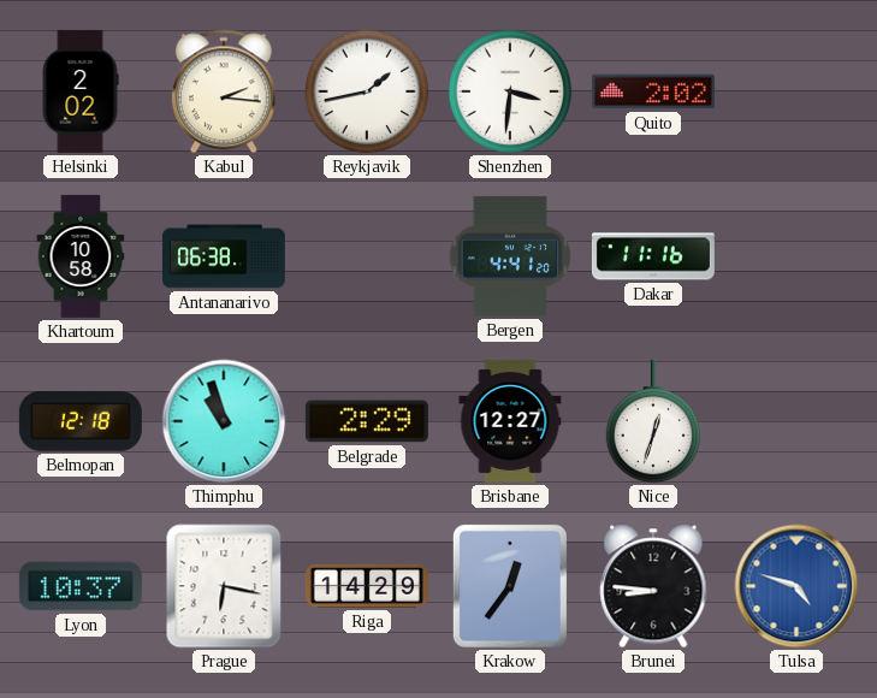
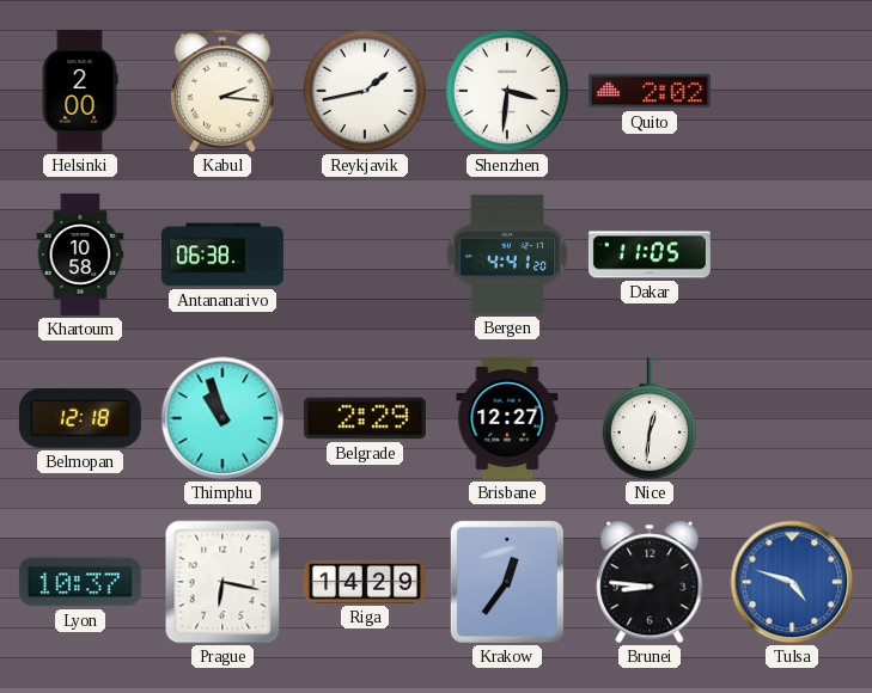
Helsinki: 2:02 -> 2:00
Dakar: 11:16 -> 11:05
Nice: 12:33 -> 12:31
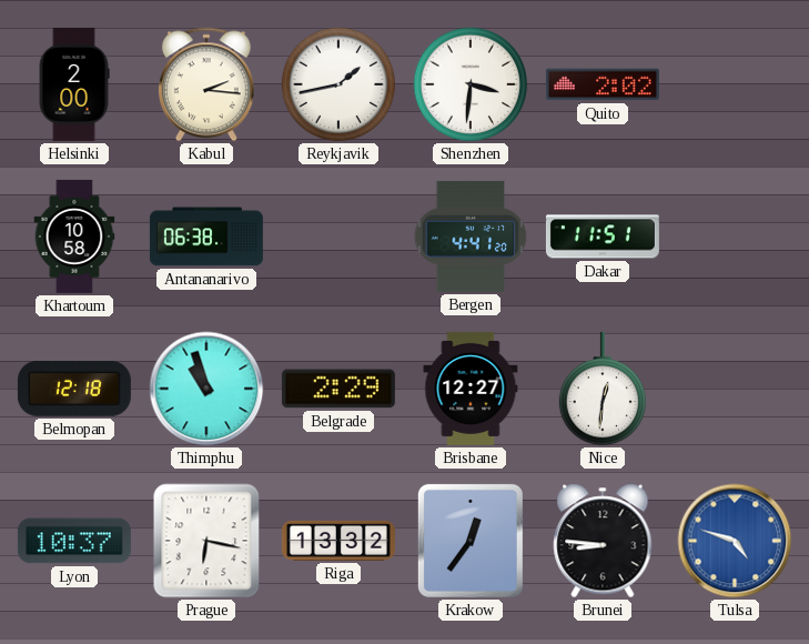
Dakar: 11:05 -> 11:51
Riga: 14:29 -> 13:32
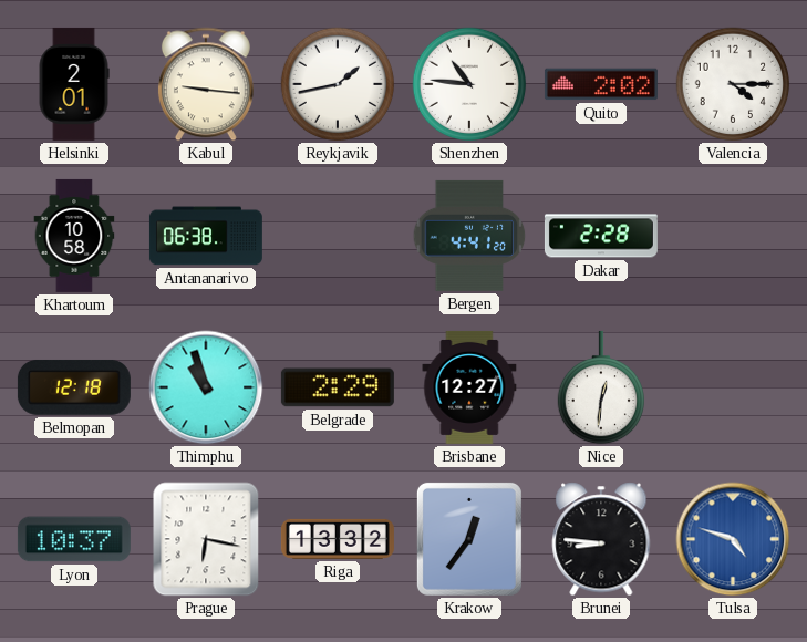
Helsinki: 2:00 -> 2:01
Kabul: 2:16 -> 9:16
Shenzhen: 3:31 -> 10:46
Valencia: none -> 4:15
Dakar: 11:51 -> 2:28
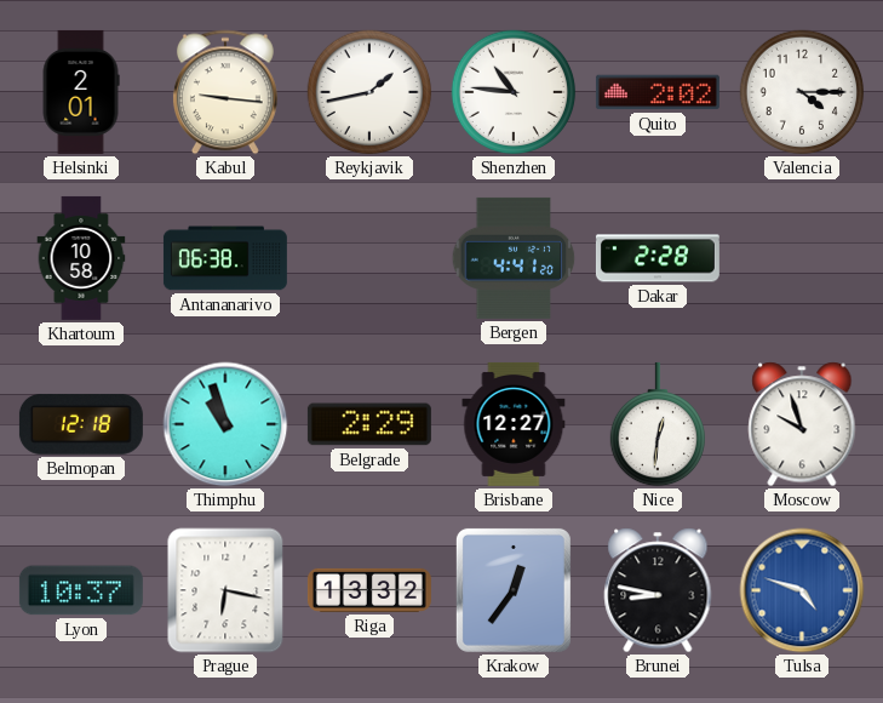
Moscow: none -> 9:57
Brunei: 8:46 -> 8:47
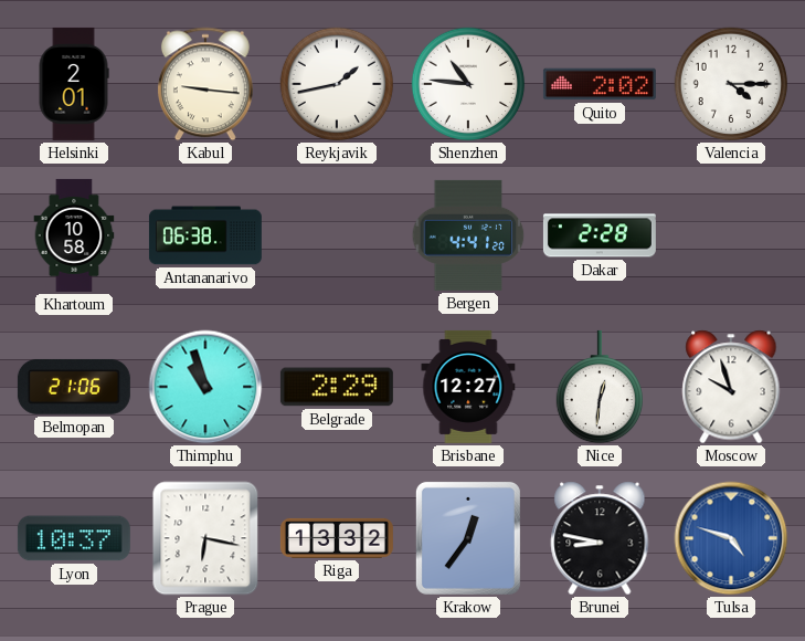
Belmopan: 12:18 -> 21:06
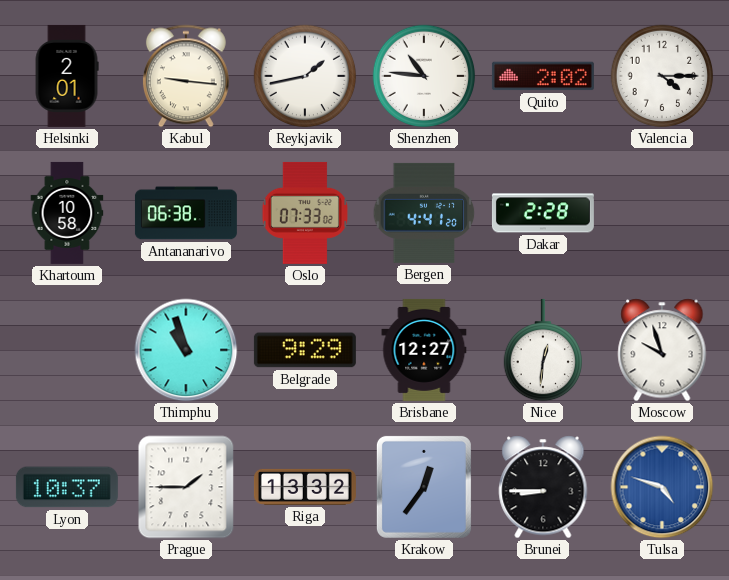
Oslo: none -> 07:33
Belmopan: 21:06 -> none
Belgrade: 2:29 -> 9:29
Prague: 6:17 -> 1:45
Brunei: 8:47 -> 8:45
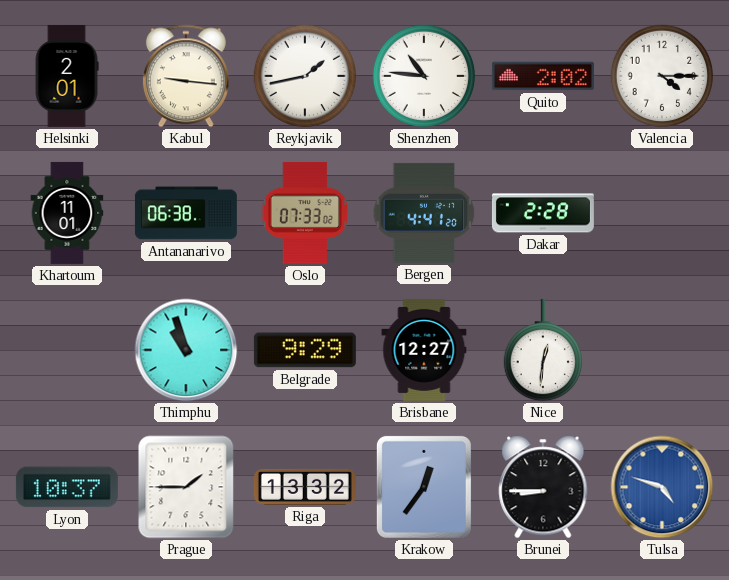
Khartoum: 10:58 -> 11:01
Moscow: 9:57 -> none
